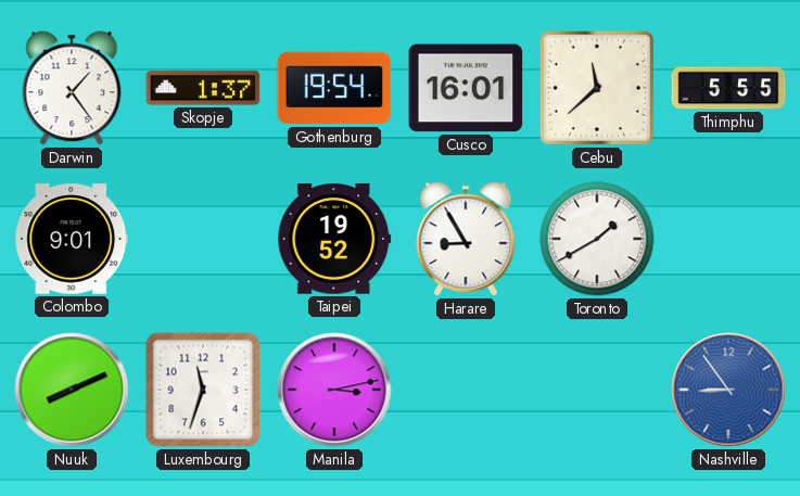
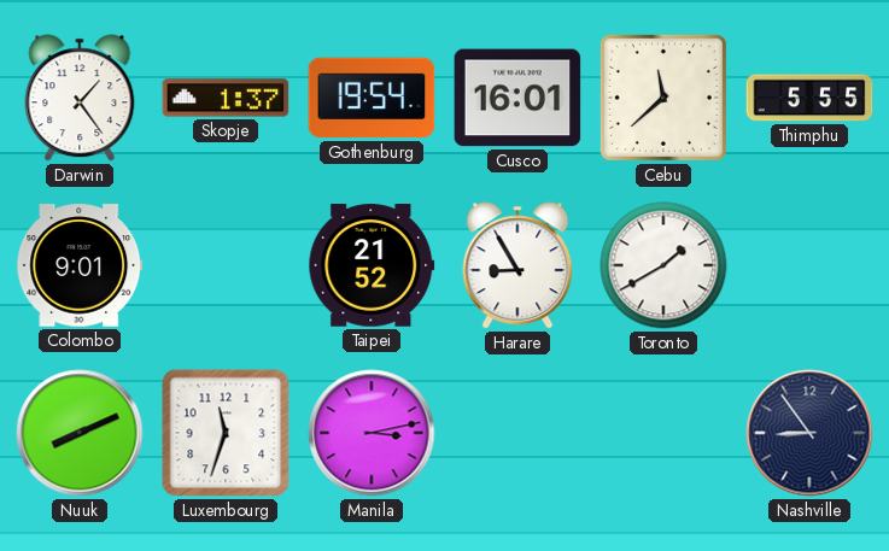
Taipei: 19:52 -> 21:52
Nashville dial: blue -> navy
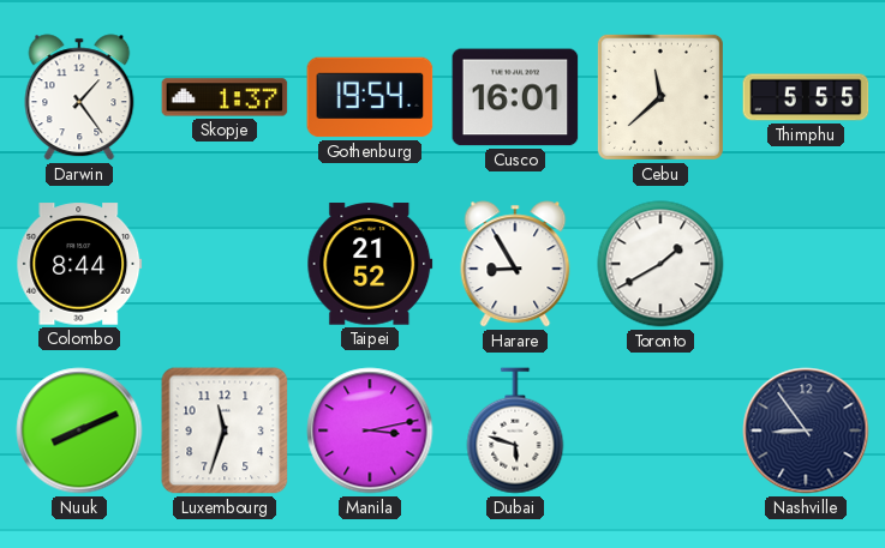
Colombo: 9:01 -> 8:44
Dubai: none -> 5:48
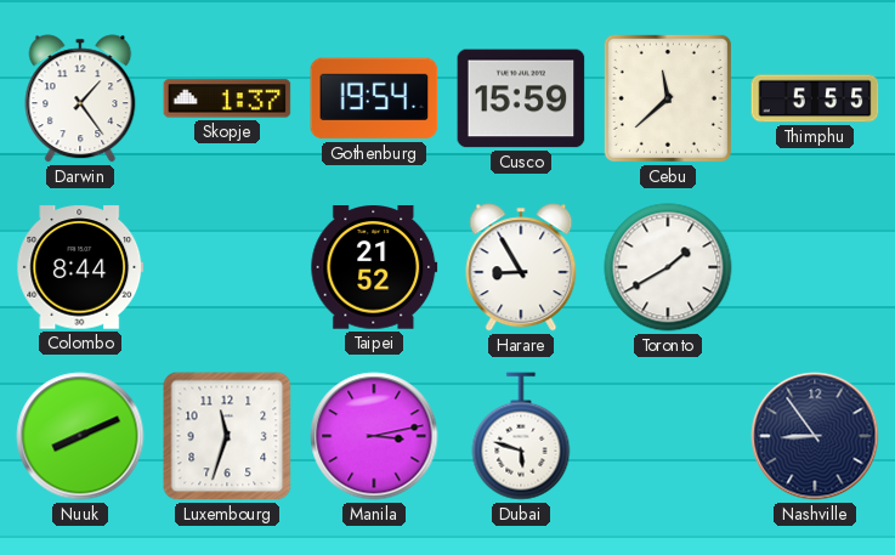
Cusco: 16:01 -> 15:59
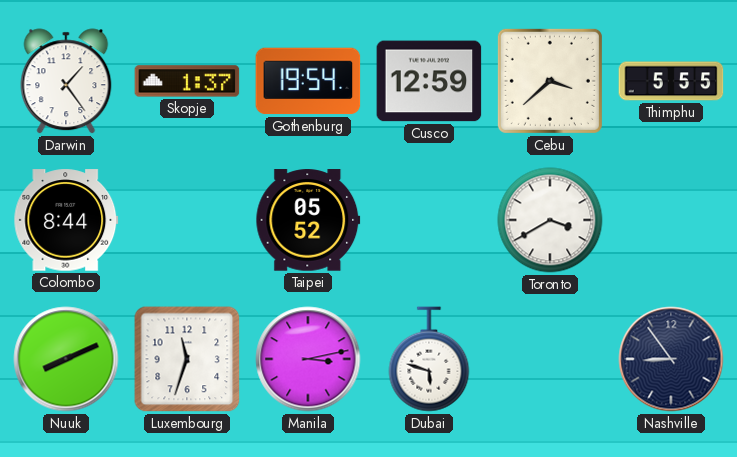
Cusco: 15:59 -> 12:59
Cebu: 11:38 -> 3:38
Taipei: 21:52 -> 05:52
Harare: 8:55 -> none
Toronto: 1:40 -> 3:40
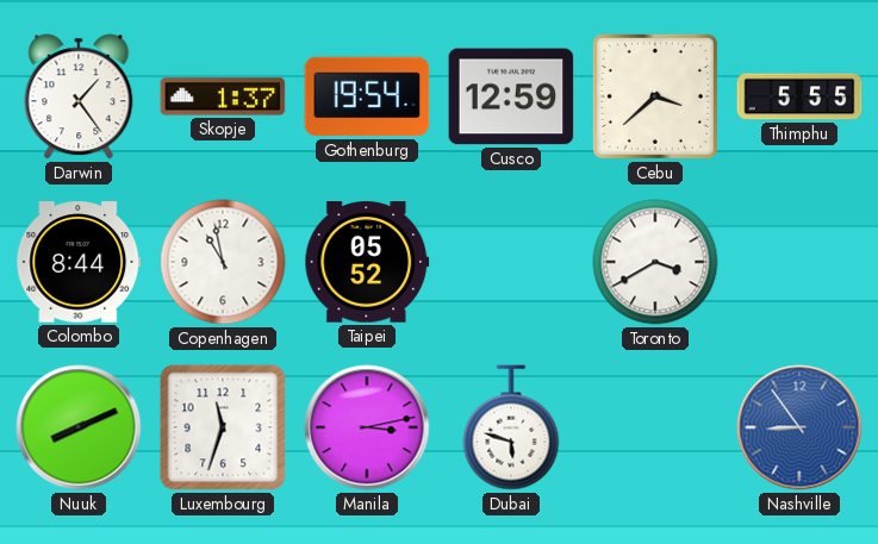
Copenhagen: none -> 10:58
Nashville dial: navy -> blue
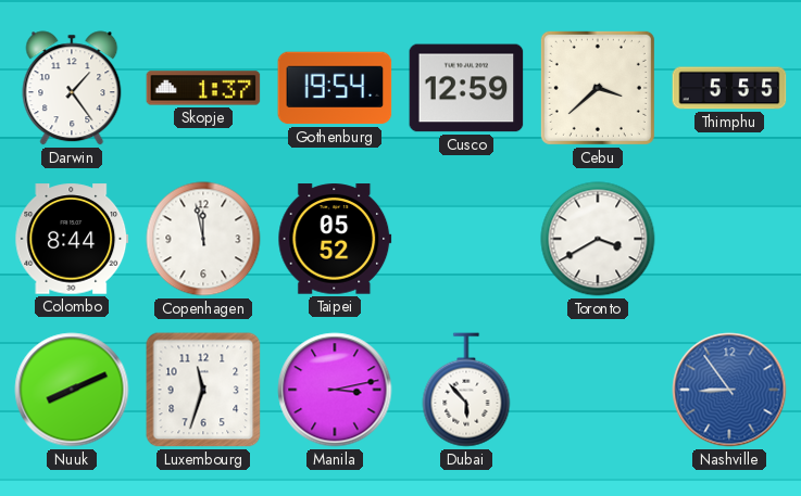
Copenhagen: 10:58 -> 11:58
Dubai: 5:48 -> 5:53
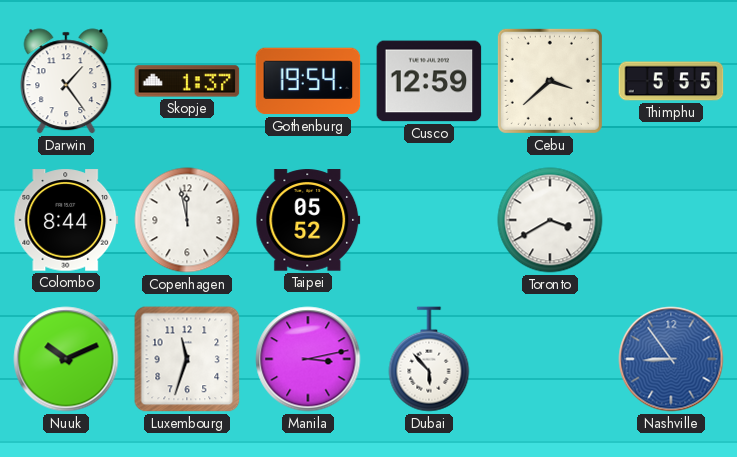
Nuuk: 8:11 -> 10:11
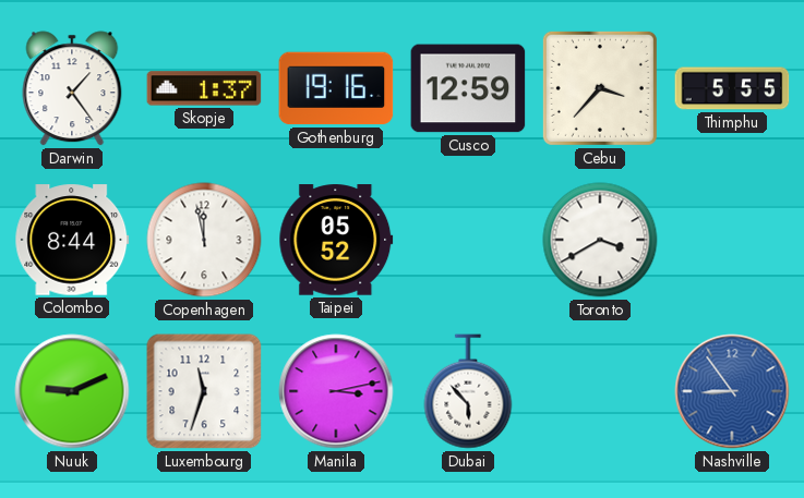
Gothenburg: 19:54 -> 19:16
Cebu: 3:38 -> 3:37
Nuuk: 10:11 -> 9:11
